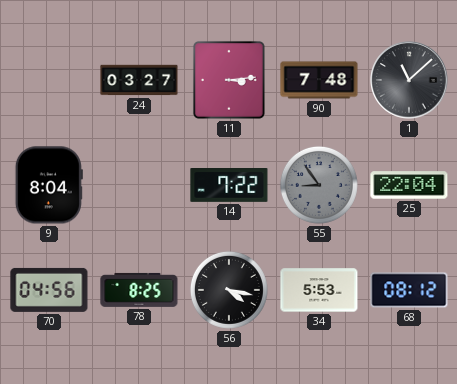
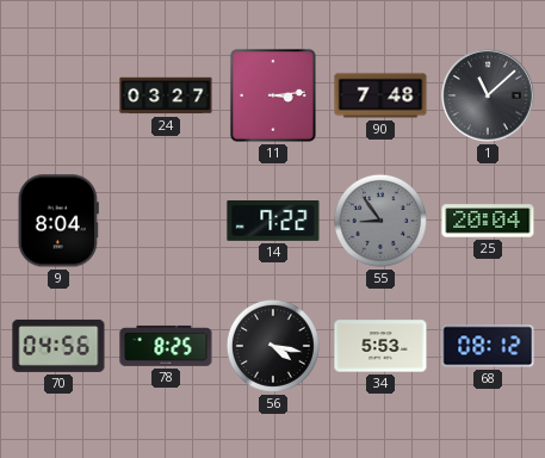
25: 22:04 -> 20:04
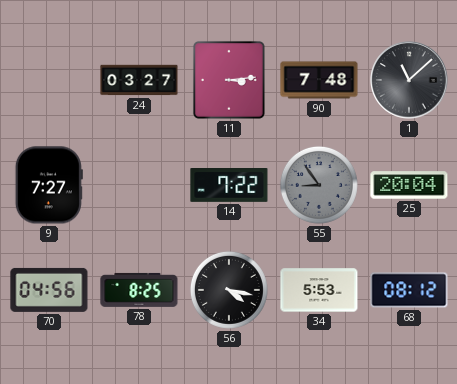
9: 8:04 -> 7:27
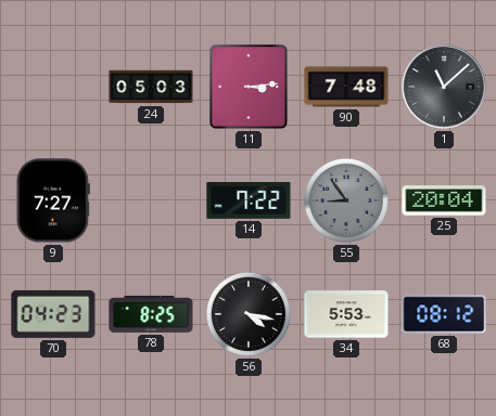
24: 03:27 -> 05:03
70: 04:56 -> 04:23
